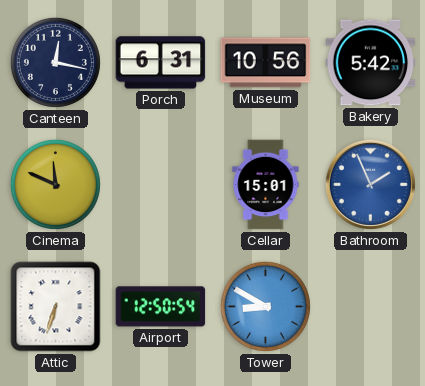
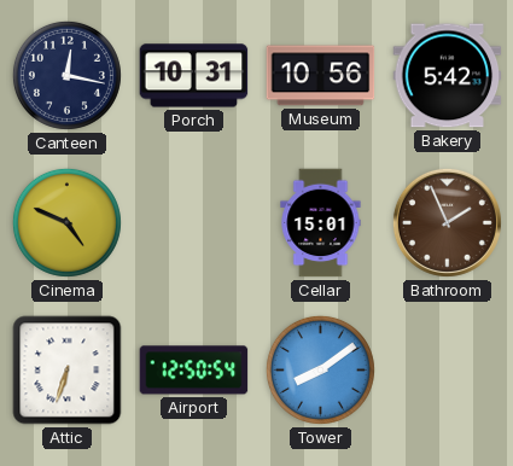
Porch: 6:31 -> 10:31
Cinema: 11:49 -> 4:49
Bathroom dial: blue -> brown
Tower: 8:50 -> 8:09
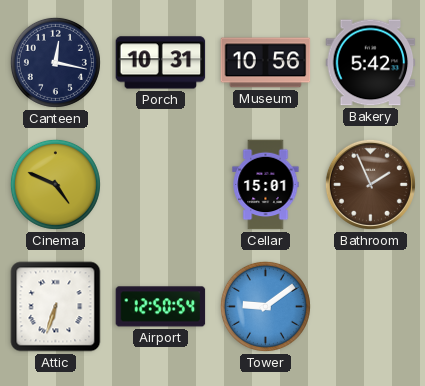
Tower: 8:09 -> 9:09
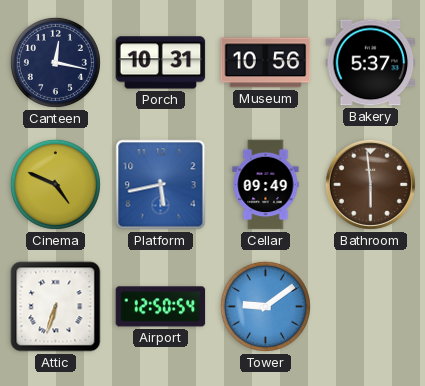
Bakery: 5:42 -> 5:37
Platform: none -> 5:43
Cellar: 15:01 -> 09:49
Bathroom: 1:56 -> 5:59
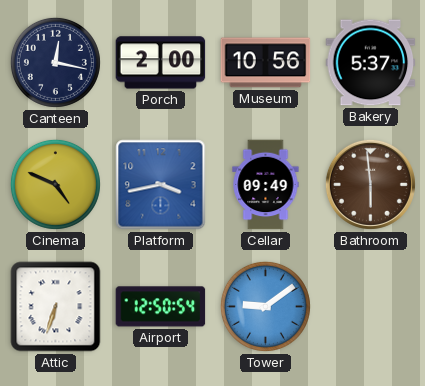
Porch: 10:31 -> 2:00
Platform: 5:43 -> 3:43
